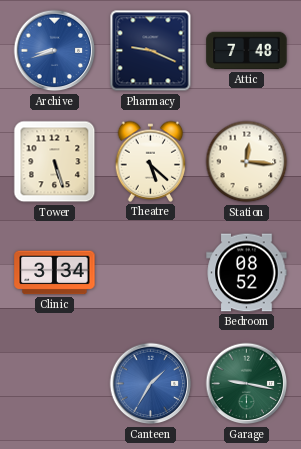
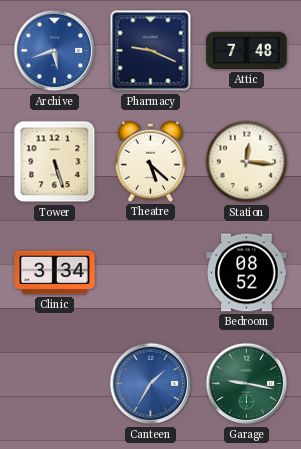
Archive: 8:42 -> 5:42
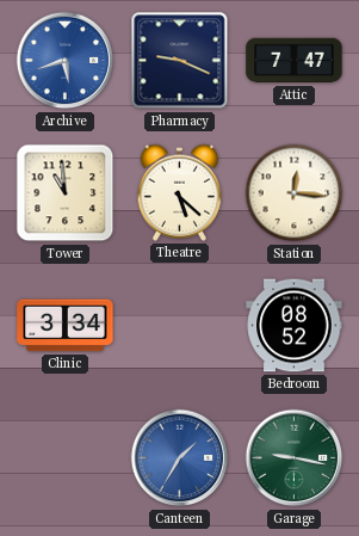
Attic: 7:48 -> 7:47
Tower: 5:27 -> 10:59
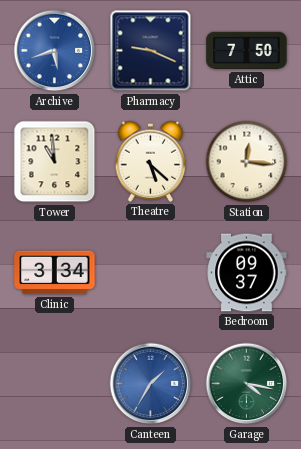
Attic: 7:47 -> 7:50
Bedroom: 08:52 -> 09:37
Garage: 9:17 -> 4:17
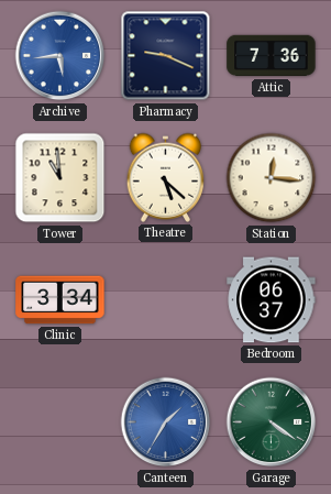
Archive: 5:42 -> 5:44
Attic: 7:50 -> 7:36
Bedroom: 09:37 -> 06:37
Garage: 4:17 -> 4:21
